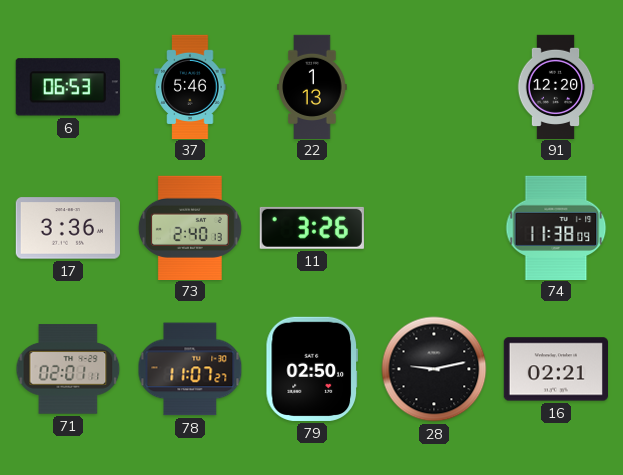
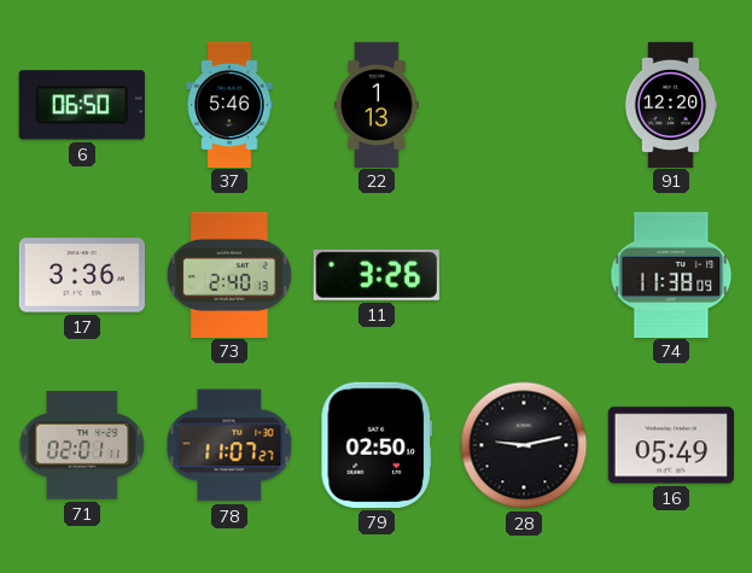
6: 06:53 -> 06:50
16: 02:21 -> 05:49
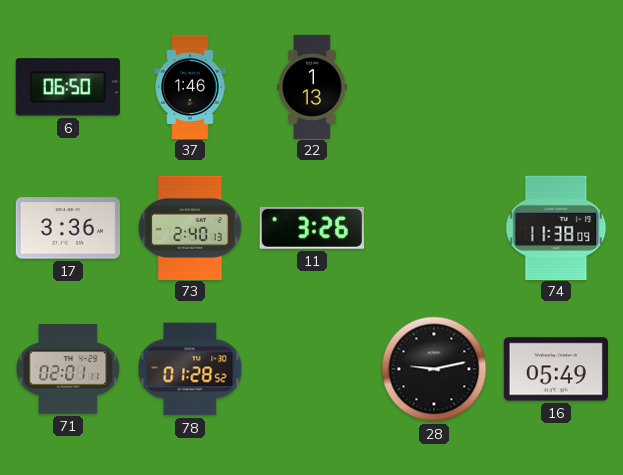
37: 5:46 -> 1:46
91: 12:20 -> none
78: 11:07 -> 01:28
79: 02:50 -> none
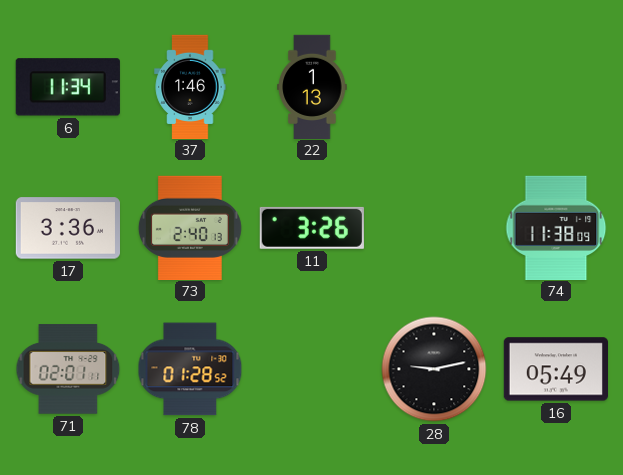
6: 06:50 -> 11:34
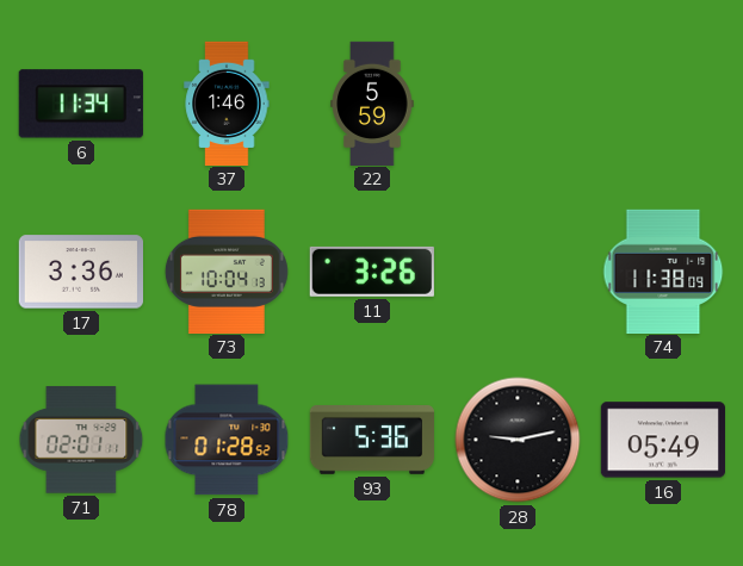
22: 1:13 -> 5:59
73: 2:40 -> 10:04
93: none -> 5:36
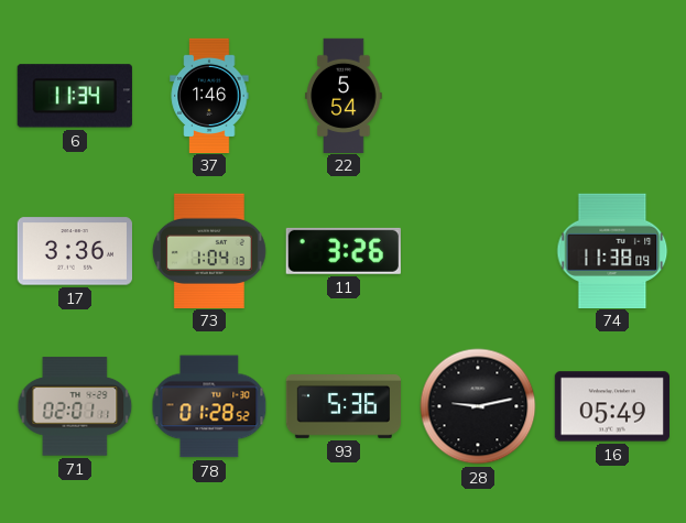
22: 5:59 -> 5:54
73: 10:04 -> 1:04
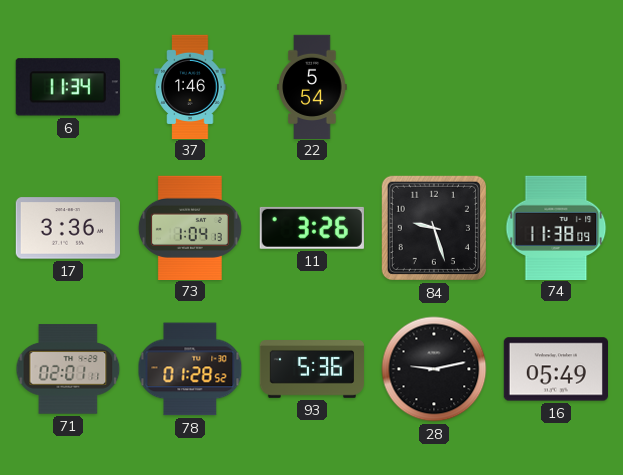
84: none -> 9:27
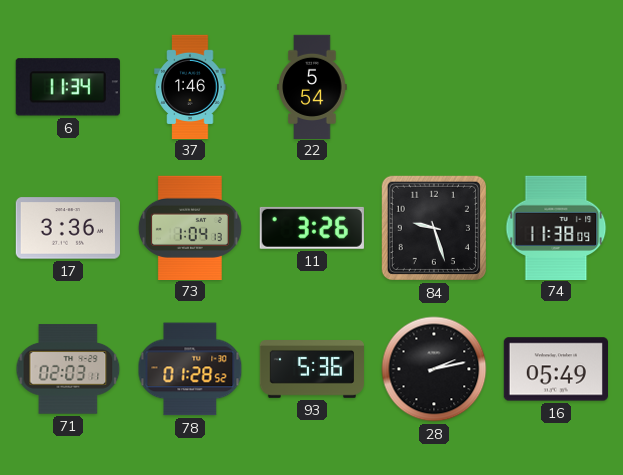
71: 02:01 -> 02:03
28: 9:13 -> 2:13
